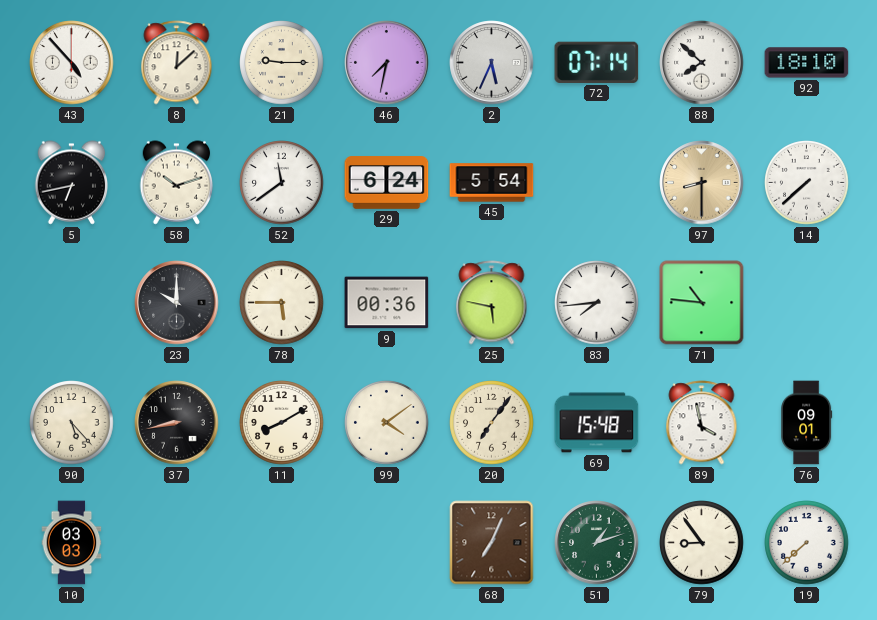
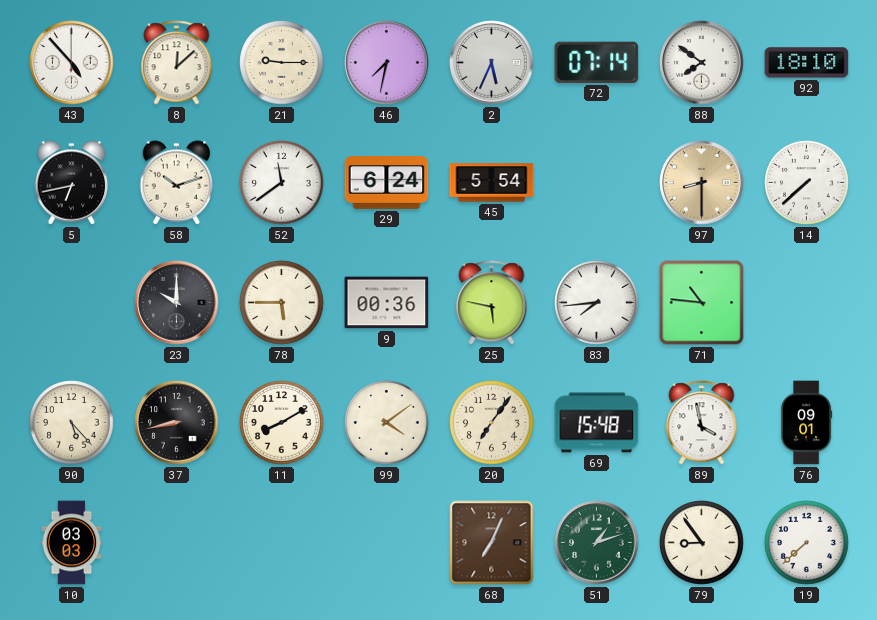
88: 7:52 -> 7:51
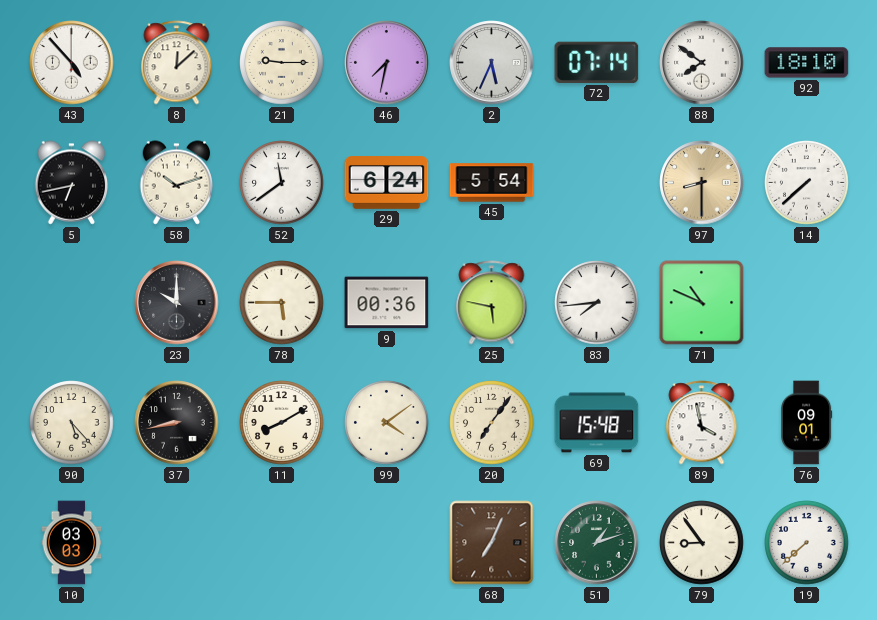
71: 10:46 -> 10:49
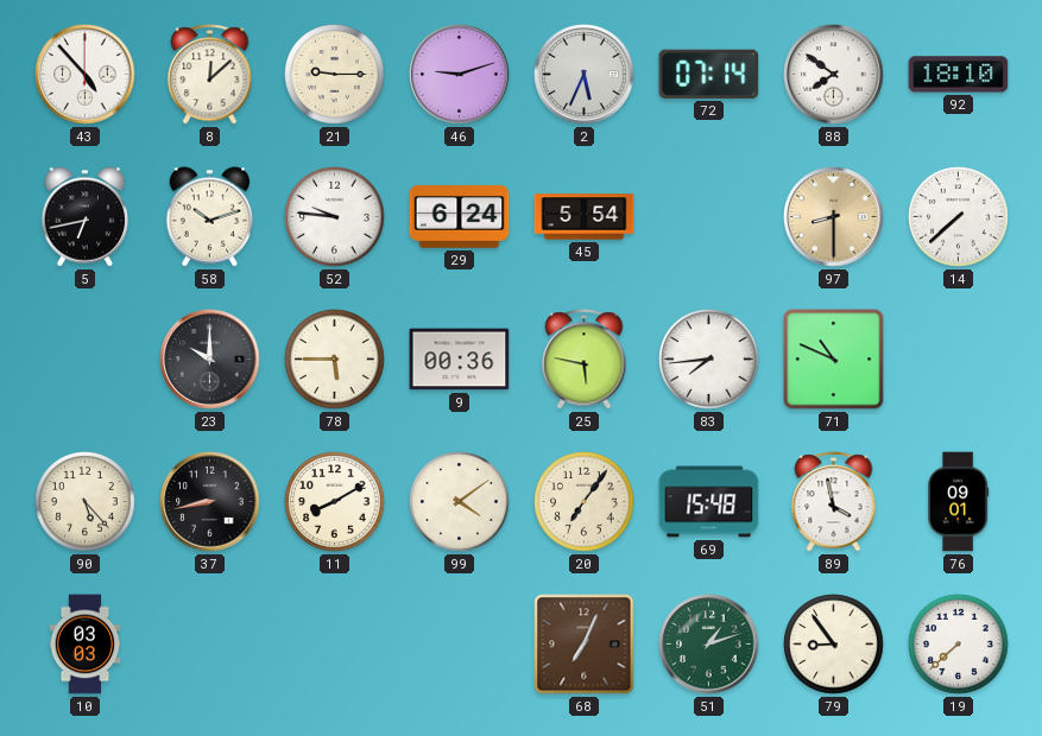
46: 7:32 -> 9:12
52: 11:39 -> 9:46
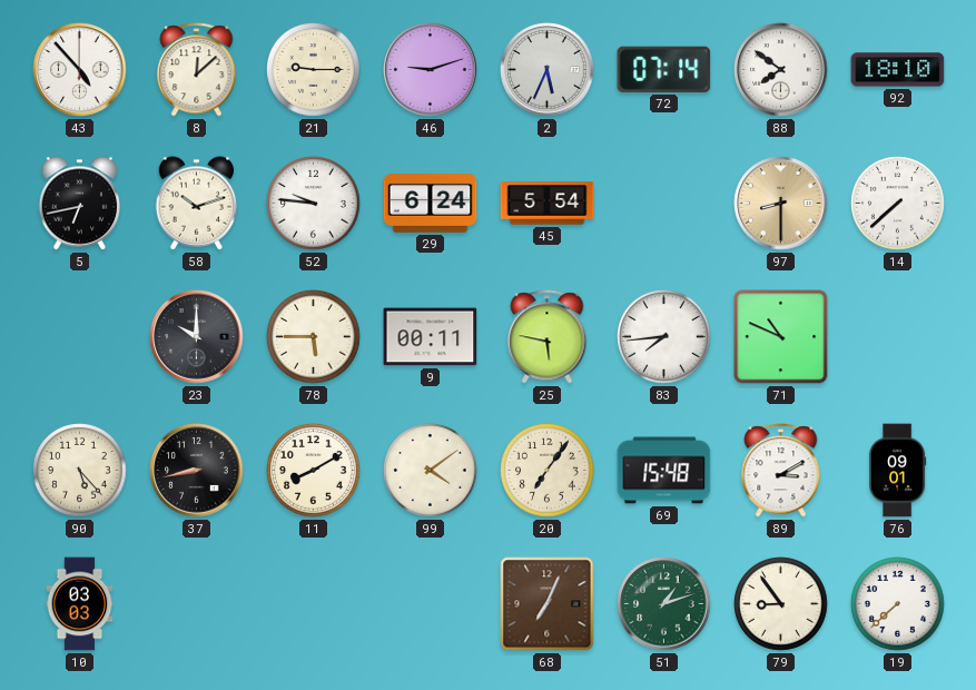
9: 00:36 -> 00:11
89: 3:58 -> 3:10
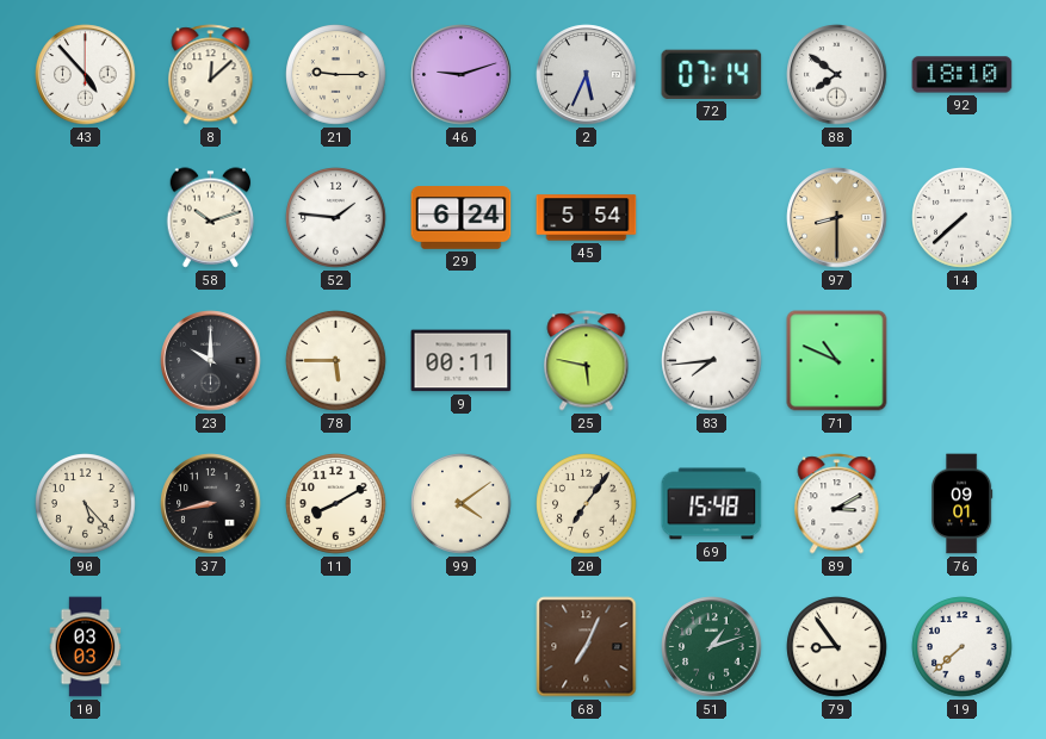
5: 6:43 -> none
52: 9:46 -> 1:46
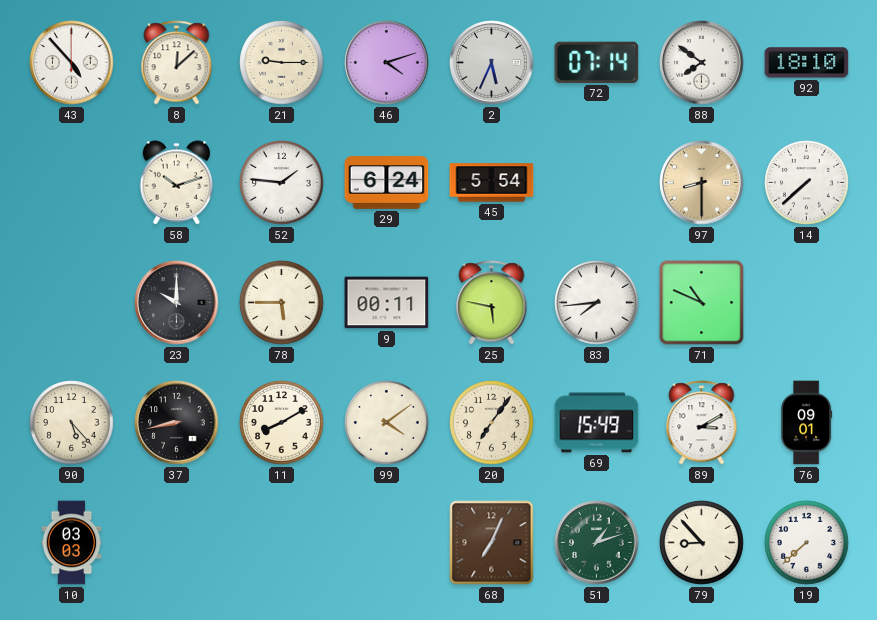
46: 9:12 -> 4:12
69: 15:48 -> 15:49
79: 8:54 -> 8:53
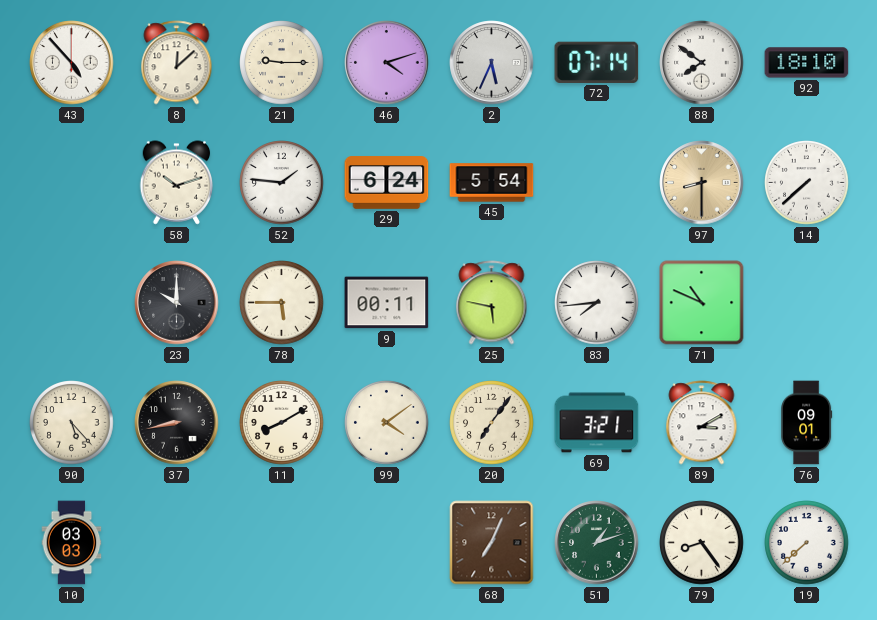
69: 15:49 -> 3:21
79: 8:53 -> 8:24
